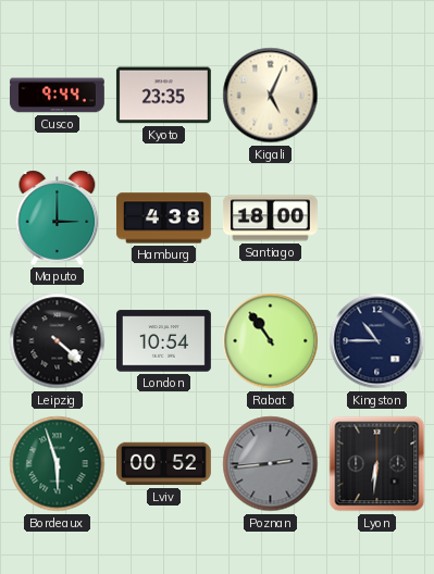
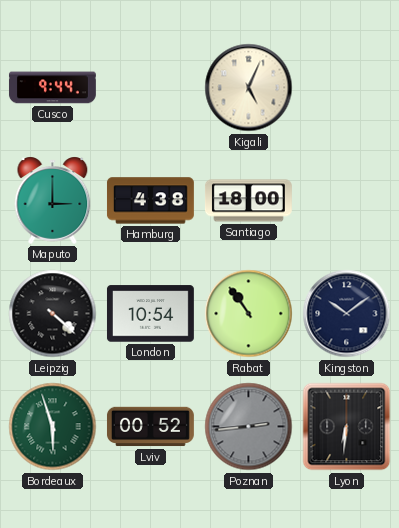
Kyoto: 23:35 -> none
Kingston: 10:45 -> 10:09
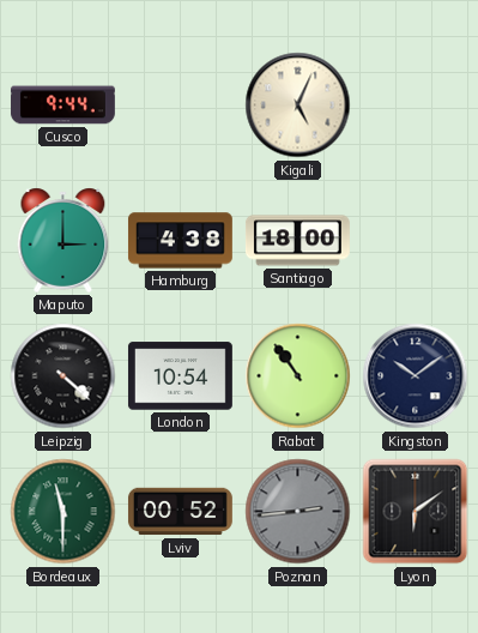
Bordeaux: 5:57 -> 11:30
Lyon: 6:31 -> 6:09
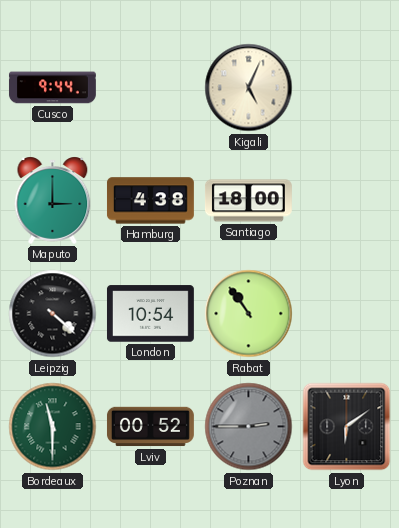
Kingston: 10:09 -> none
Poznan: 2:44 -> 2:45
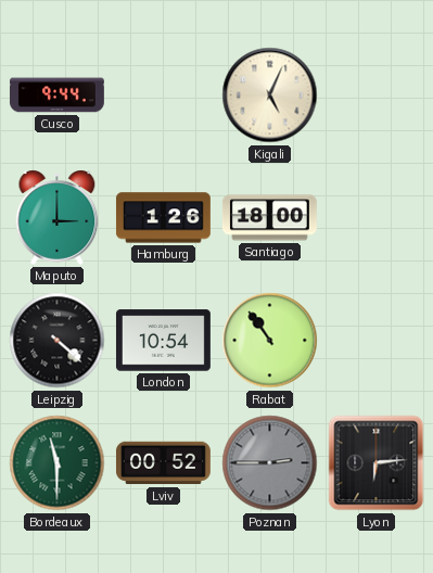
Hamburg: 4:38 -> 1:26
Lyon: 6:09 -> 6:14
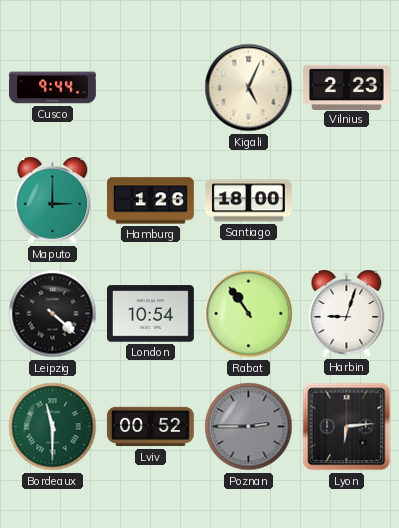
Vilnius: none -> 2:23
Harbin: none -> 9:03
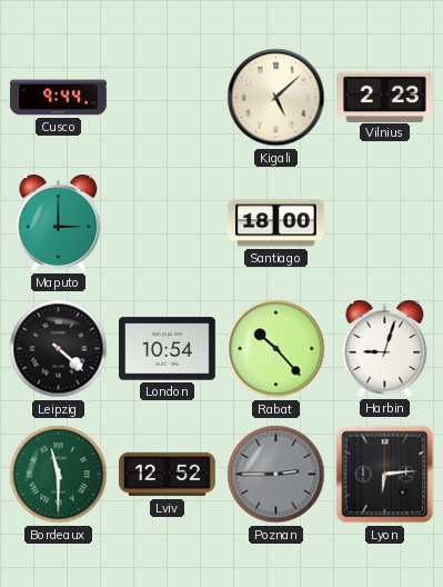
Kigali: 5:04 -> 5:08
Hamburg: 1:26 -> none
Rabat: 10:54 -> 10:23
Lviv: 00:52 -> 12:52
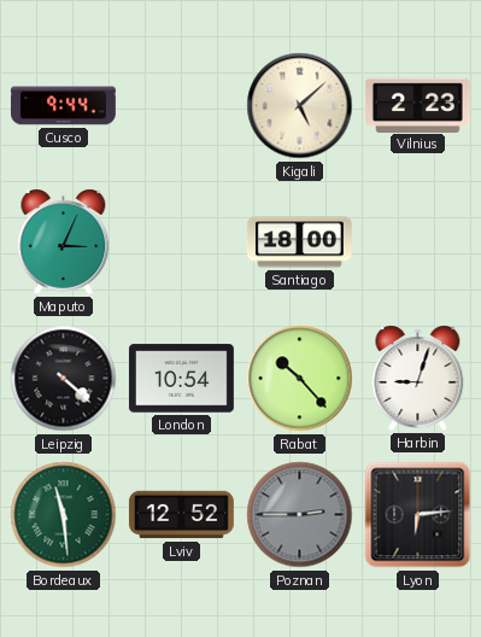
Maputo: 3:00 -> 3:04
Bordeaux: 11:30 -> 11:29
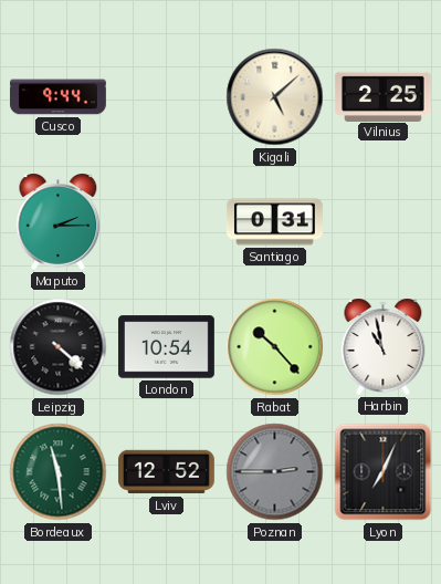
Vilnius: 2:23 -> 2:25
Maputo: 3:04 -> 2:15
Santiago: 18:00 -> 0:31
Harbin: 9:03 -> 10:58
Lyon: 6:14 -> 7:04
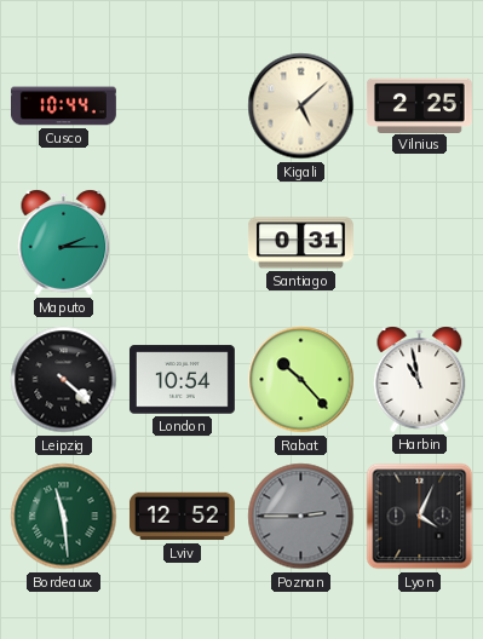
Cusco: 9:44 -> 10:44
Lyon: 7:04 -> 4:04
